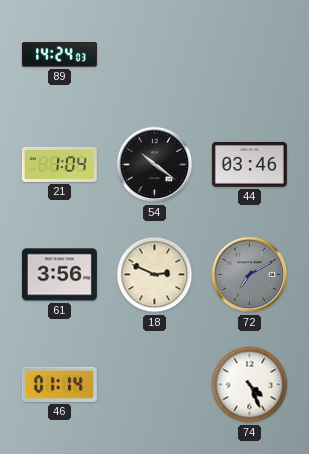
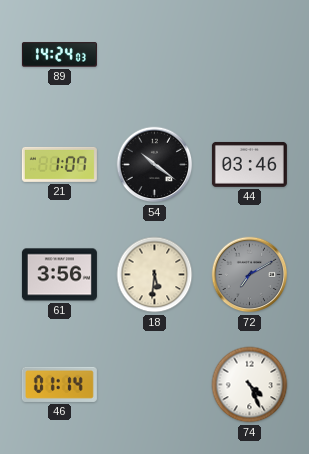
21: 1:04 -> 1:07
18: 2:49 -> 5:31
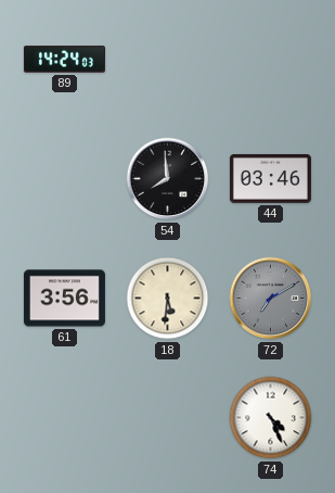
21: 1:07 -> none
54: 10:21 -> 7:59
46: 01:14 -> none
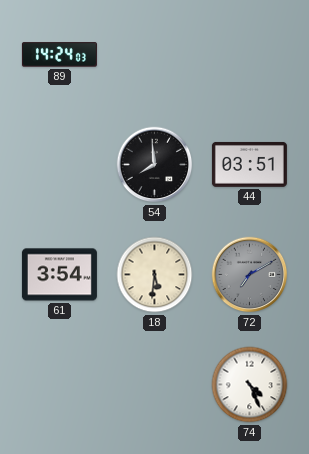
44: 03:46 -> 03:51
61: 3:56 -> 3:54
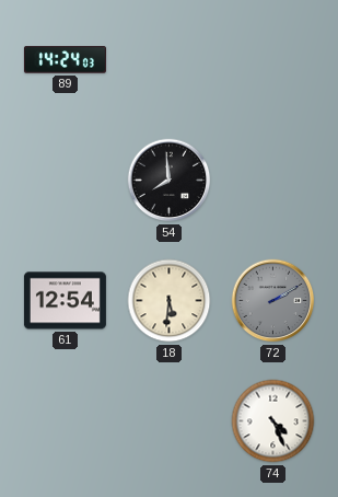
44: 03:51 -> none
61: 3:54 -> 12:54
72: 7:10 -> 2:10
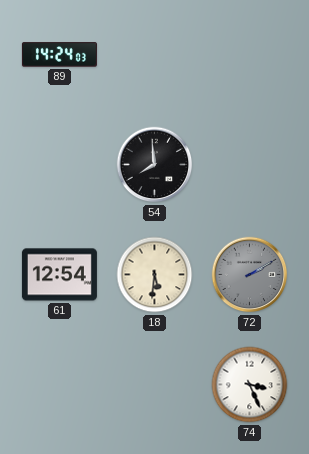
74: 4:26 -> 3:26
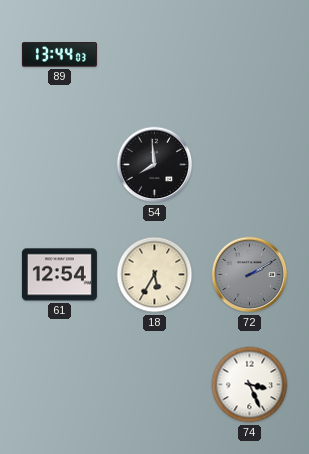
89: 14:24 -> 13:44
18: 5:31 -> 5:35
